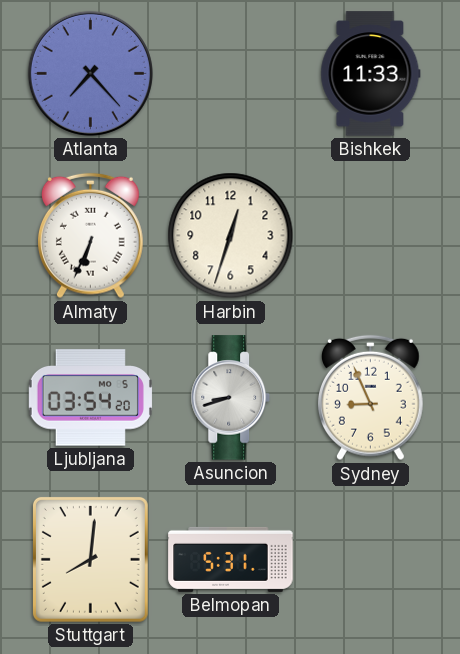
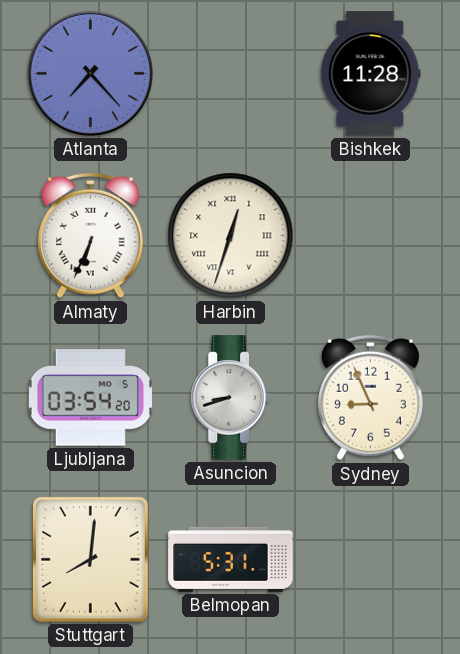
Bishkek: 11:33 -> 11:28
Harbin numerals: Arabic -> Roman
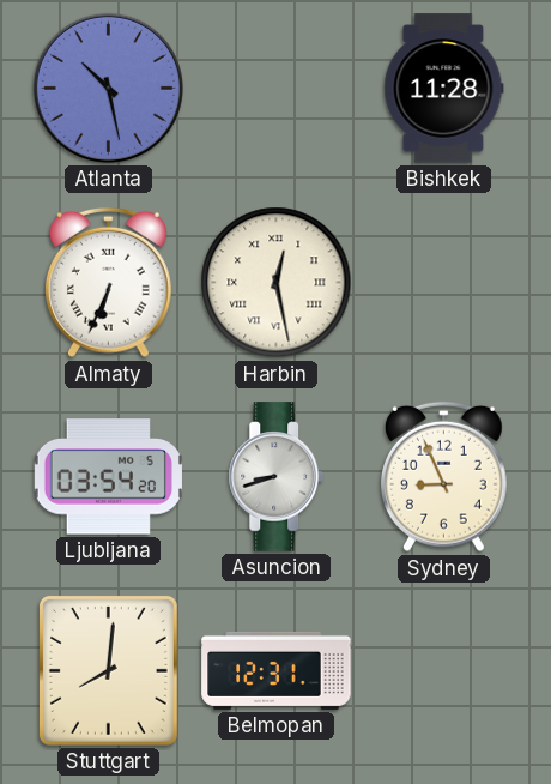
Atlanta: 7:23 -> 10:28
Harbin: 12:33 -> 12:28
Belmopan: 5:31 -> 12:31
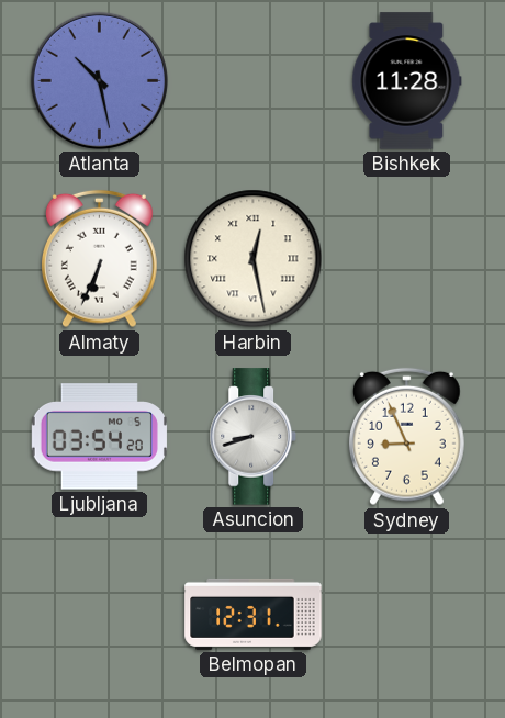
Stuttgart: 8:01 -> none
